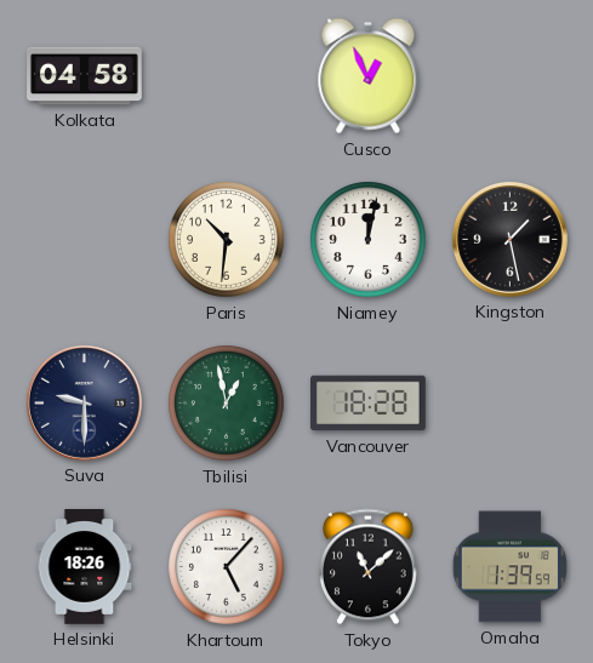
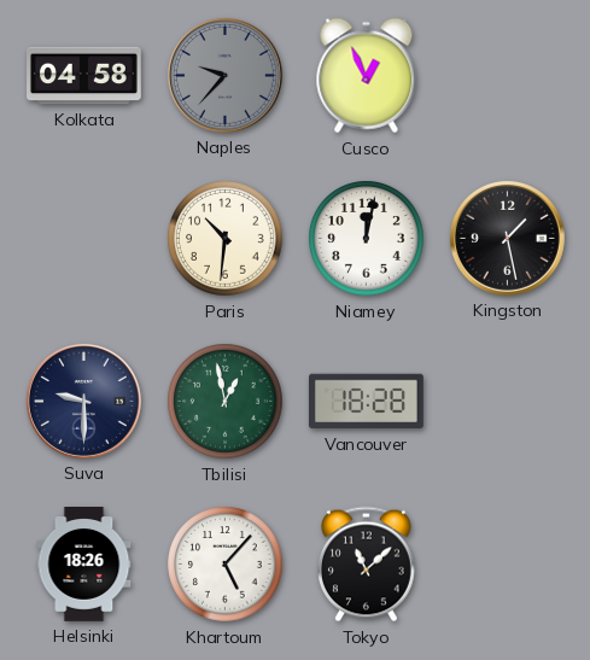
Naples: none -> 9:37
Omaha: 1:39 -> none
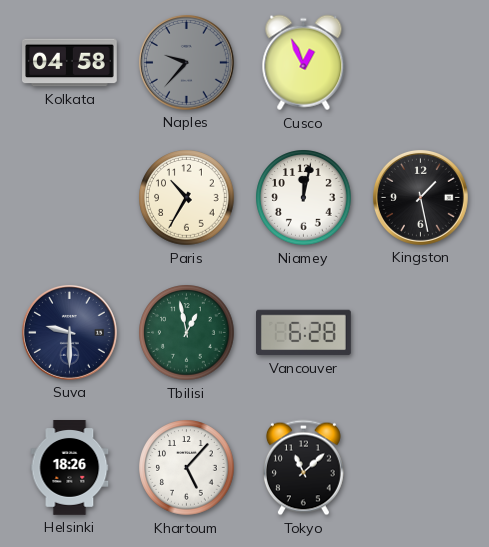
Paris: 10:31 -> 10:35
Vancouver: 18:28 -> 6:28
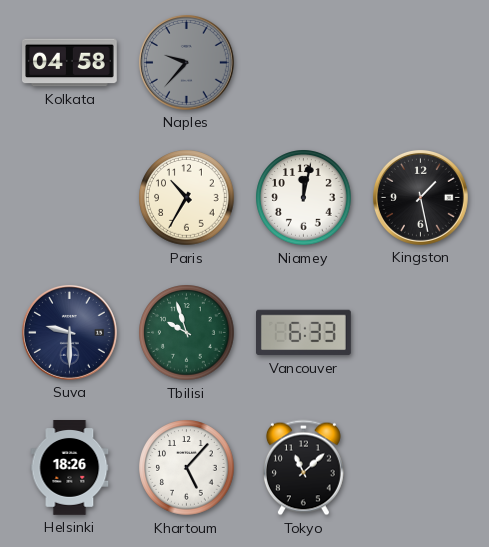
Cusco: 12:56 -> none
Tbilisi: 12:58 -> 9:57
Vancouver: 6:28 -> 6:33
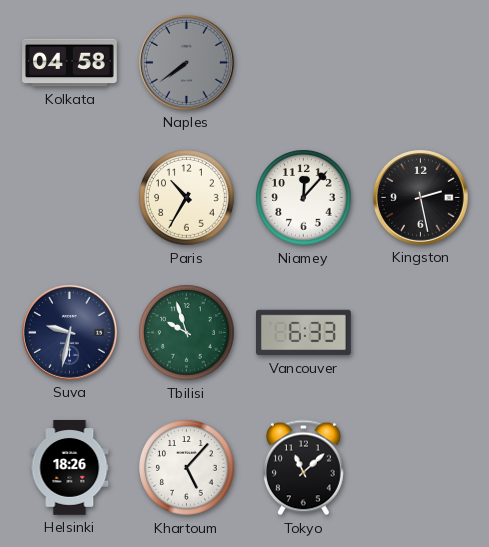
Naples: 9:37 -> 7:39
Niamey: 12:02 -> 12:07
Kingston: 1:28 -> 2:28
Suva: 9:30 -> 9:32
